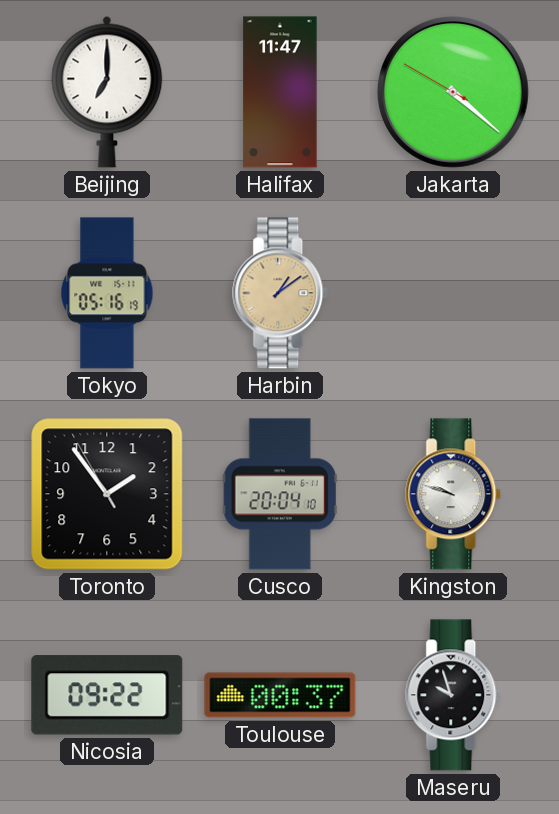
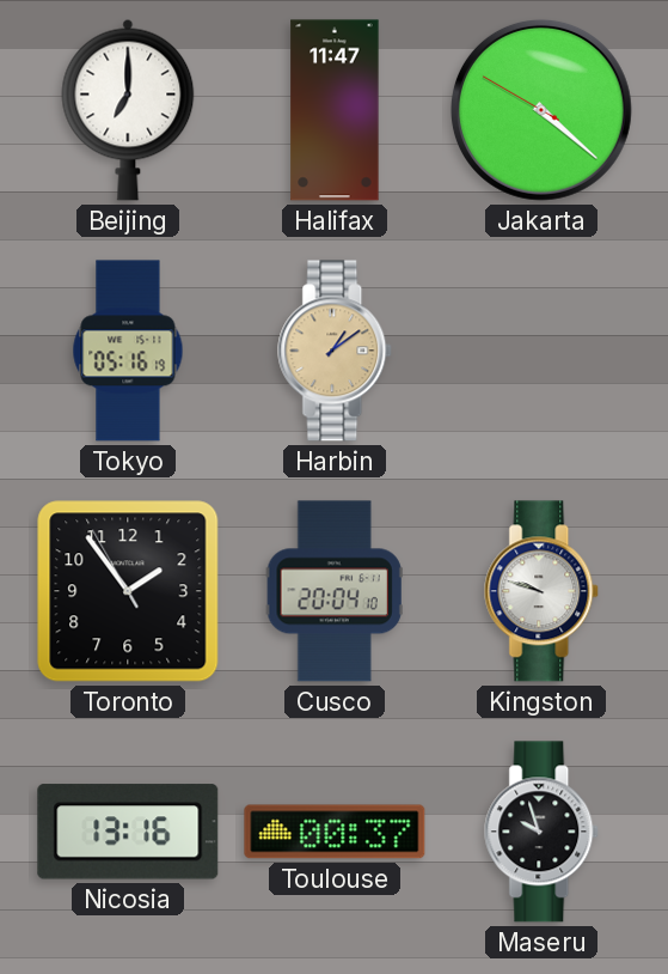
Nicosia: 09:22 -> 13:16
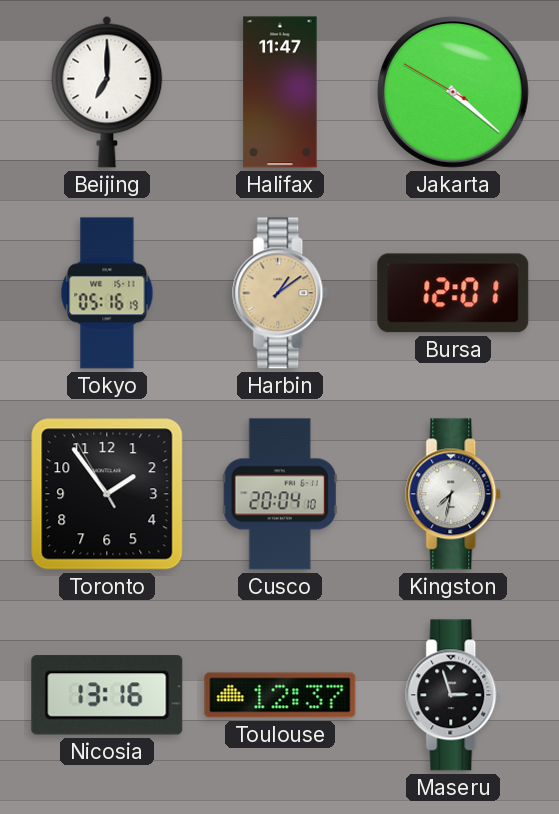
Bursa: none -> 12:01
Kingston: 9:48 -> 7:32
Toulouse: 00:37 -> 12:37
Maseru: 9:57 -> 2:57
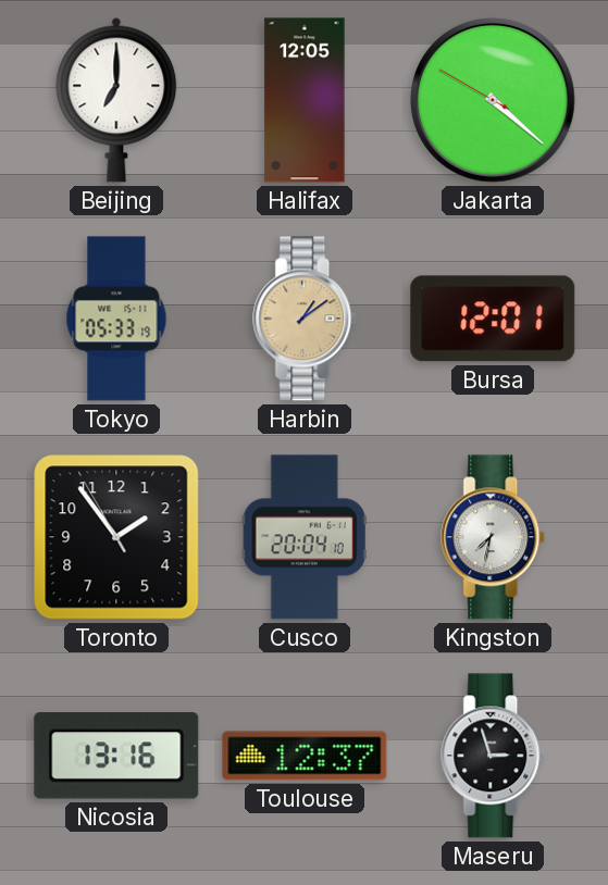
Halifax: 11:47 -> 12:05
Tokyo: 05:16 -> 05:33
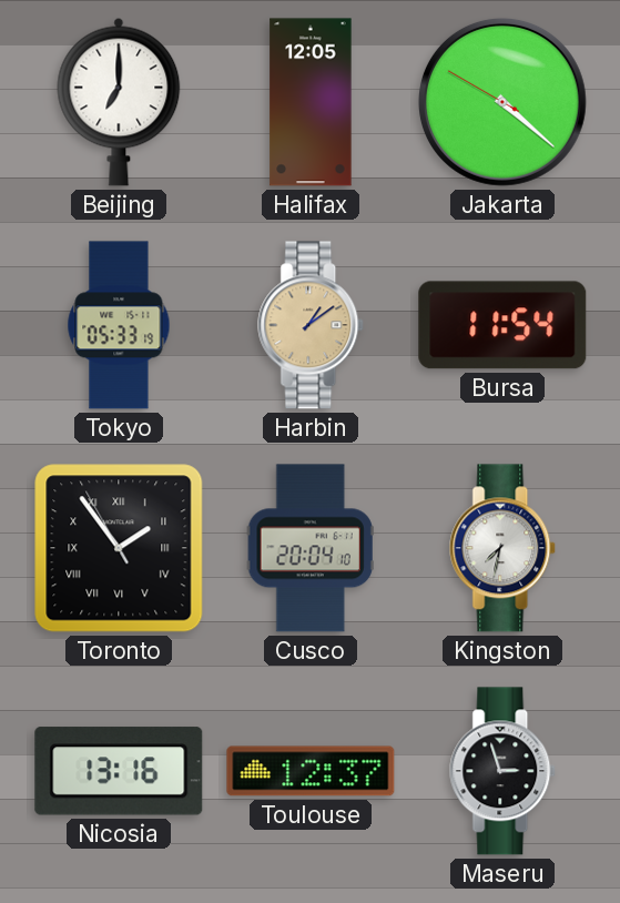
Bursa: 12:01 -> 11:54
Toronto numerals: Arabic -> Roman
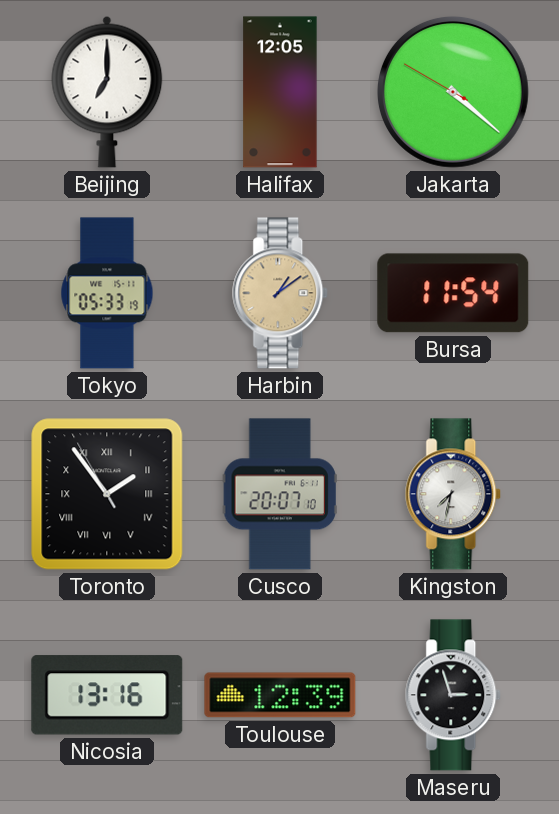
Cusco: 20:04 -> 20:07
Toulouse: 12:37 -> 12:39
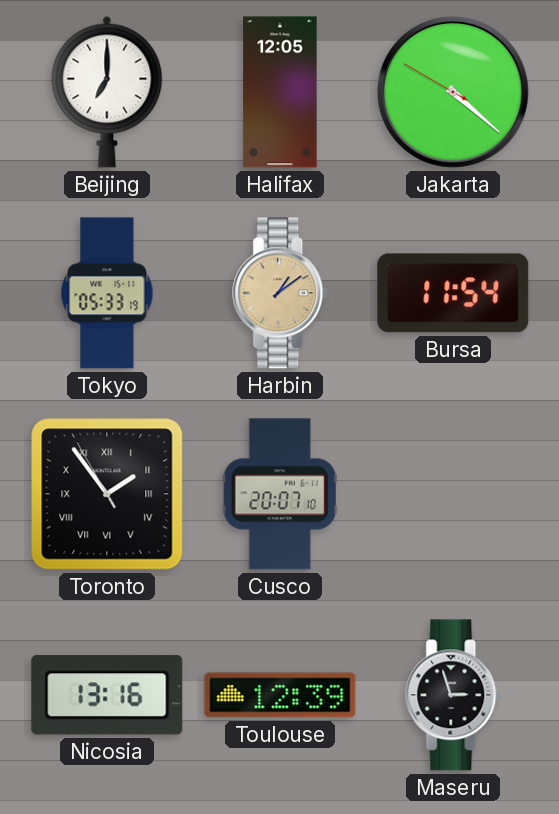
Kingston: 7:32 -> none
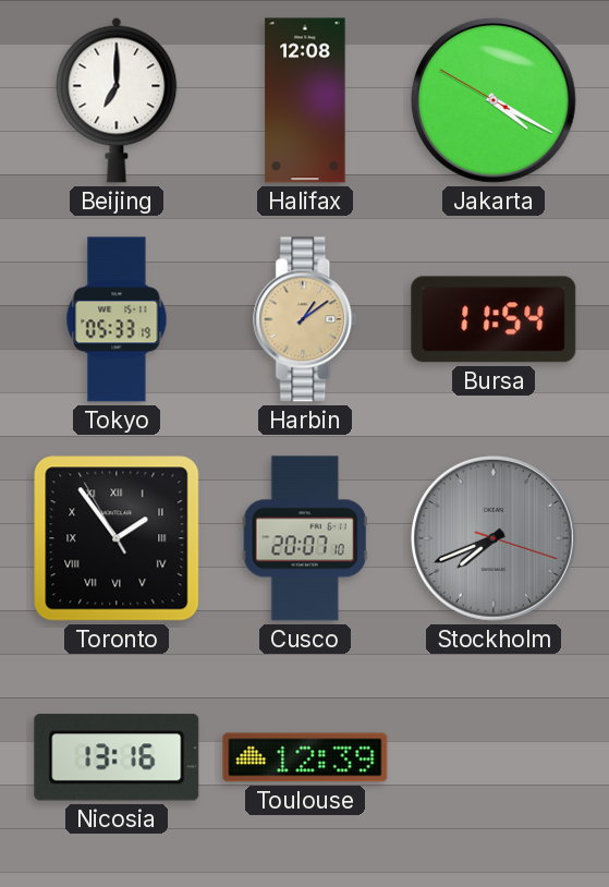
Halifax: 12:05 -> 12:08
Jakarta: 4:21 -> 4:19
Stockholm: none -> 7:41
Maseru: 2:57 -> none
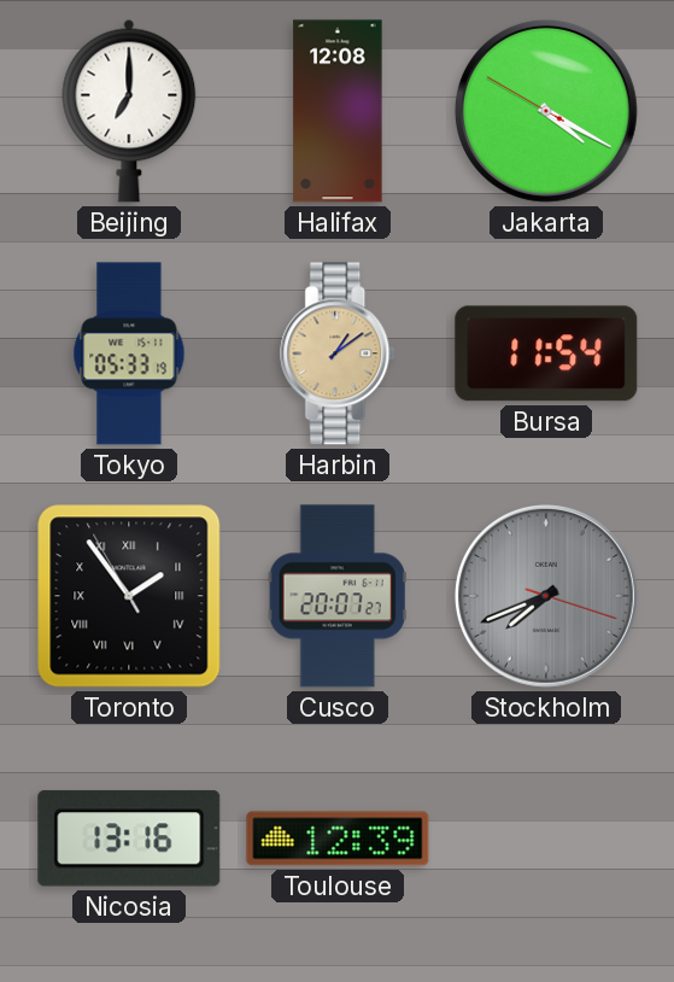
Cusco: 20:07:10 -> 20:07:27
